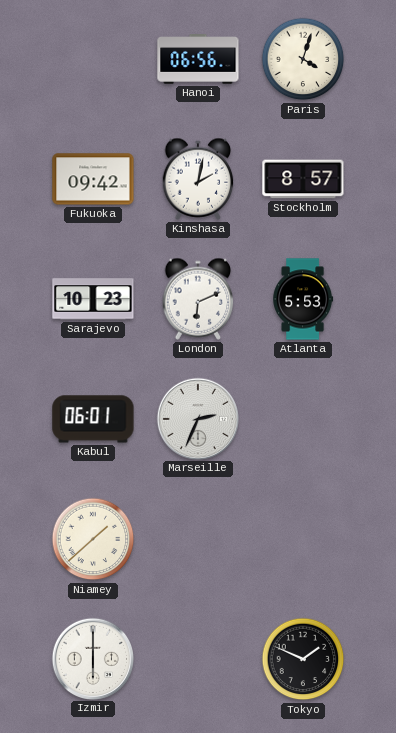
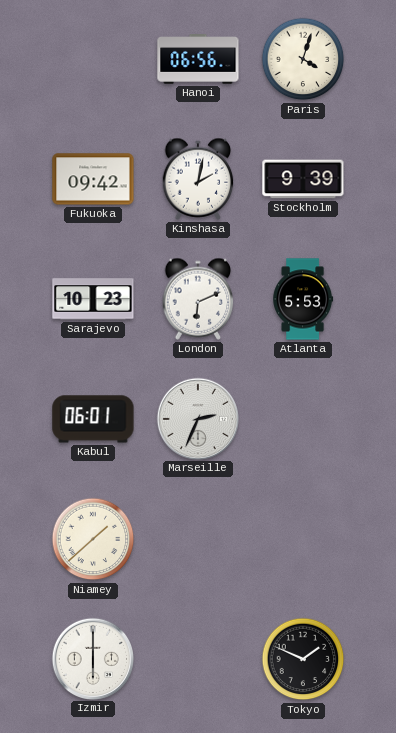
Stockholm: 8:57 -> 9:39
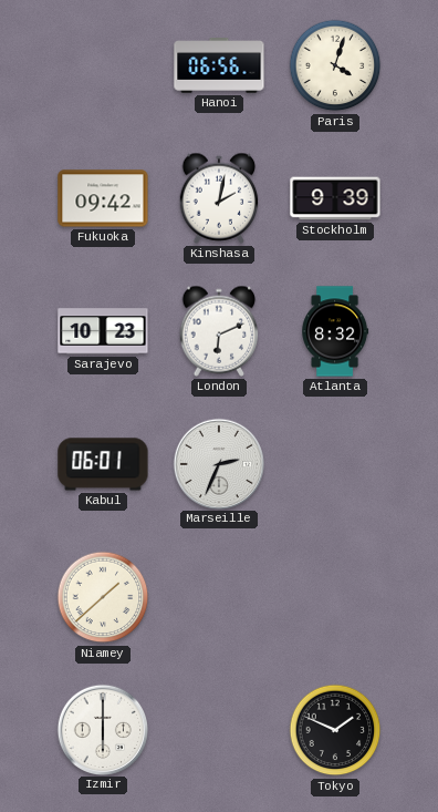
Atlanta: 5:53 -> 8:32
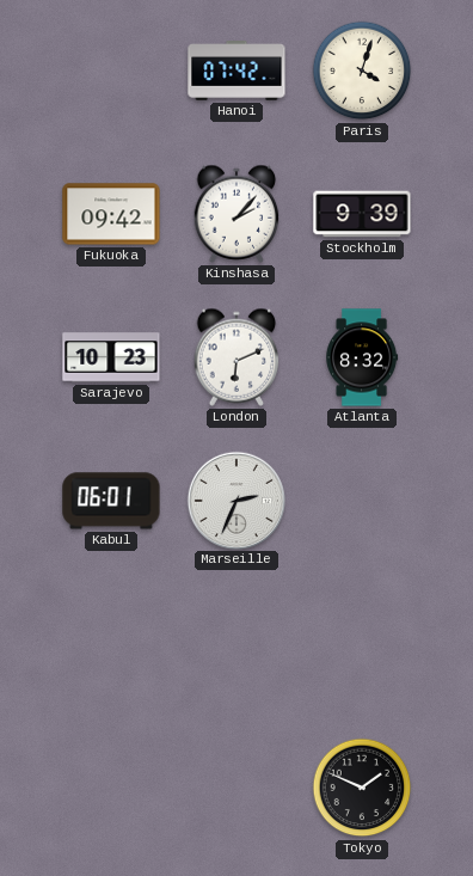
Hanoi: 06:56 -> 07:42
Kinshasa: 2:02 -> 2:07
Niamey: 1:38 -> none
Izmir: 6:00 -> none
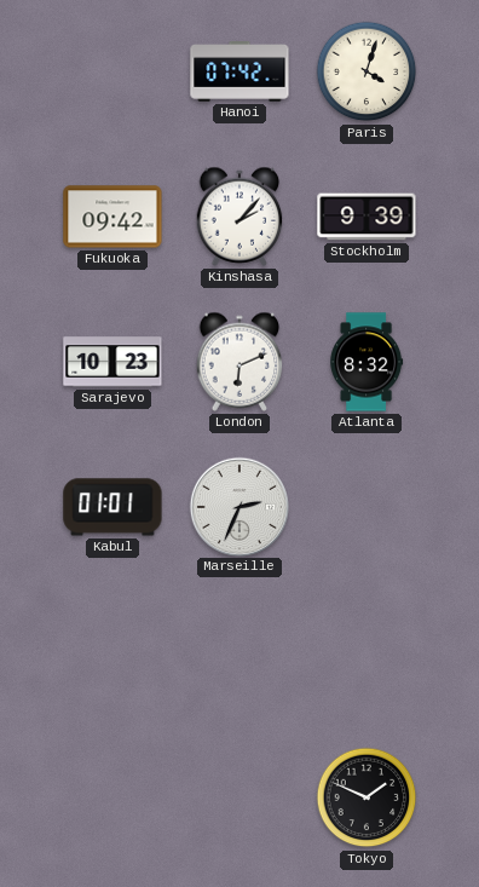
Kabul: 06:01 -> 01:01
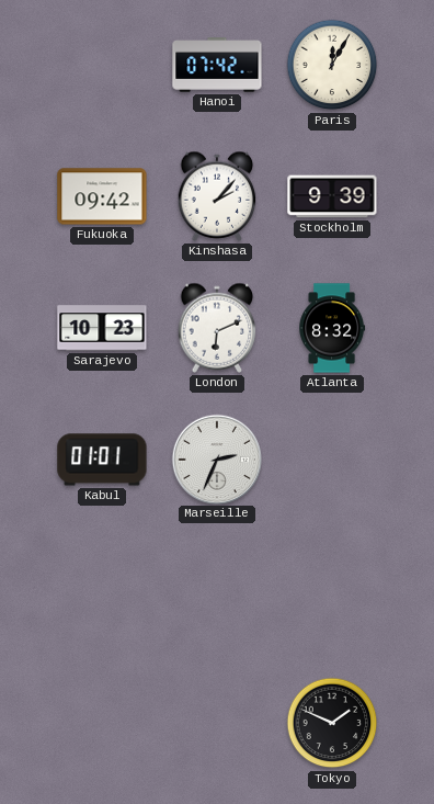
Paris: 4:03 -> 12:05
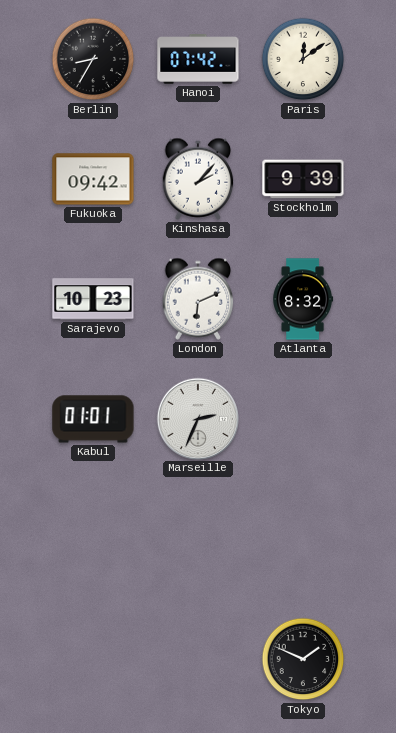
Berlin: none -> 8:35
Paris: 12:05 -> 12:09
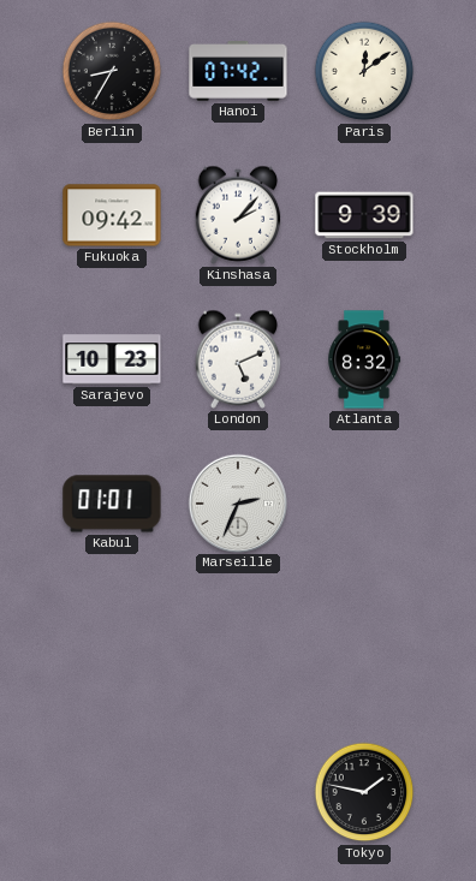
London: 6:11 -> 5:11
Tokyo: 1:49 -> 1:47
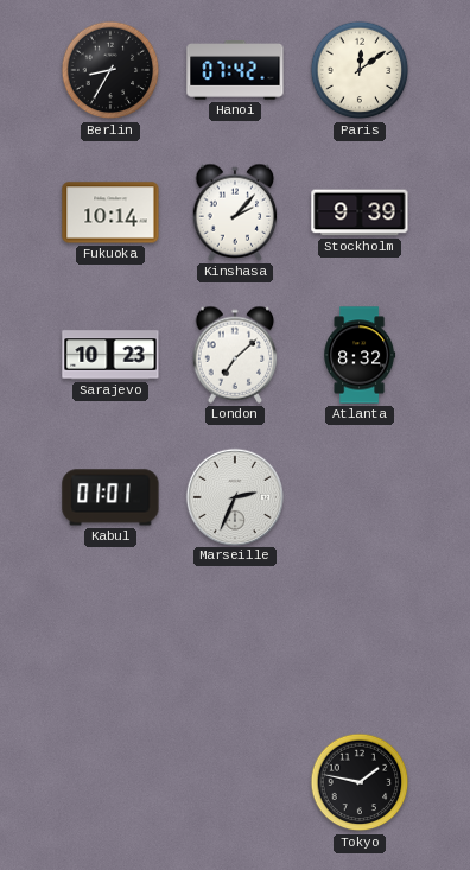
Fukuoka: 09:42 -> 10:14
London: 5:11 -> 7:08
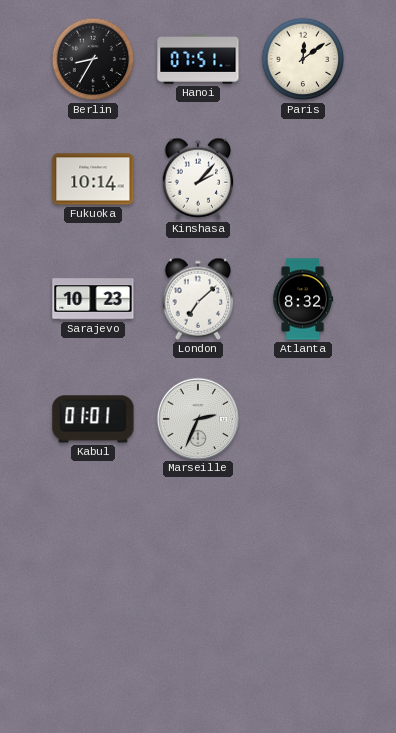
Hanoi: 07:42 -> 07:51
Stockholm: 9:39 -> none
Tokyo: 1:47 -> none
